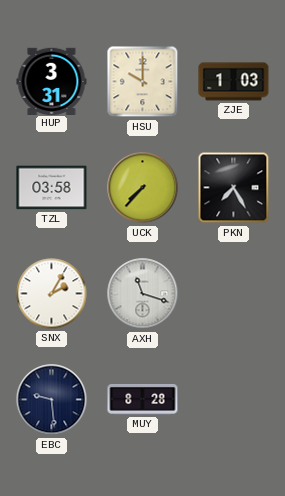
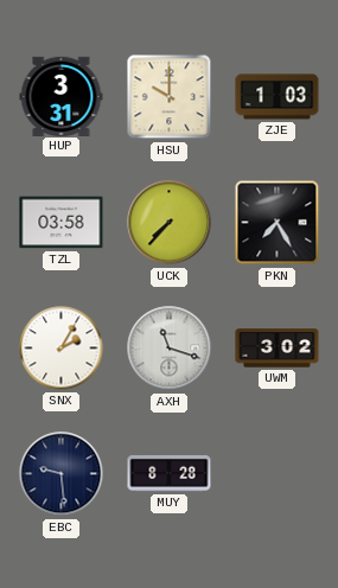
UWM: none -> 3:02
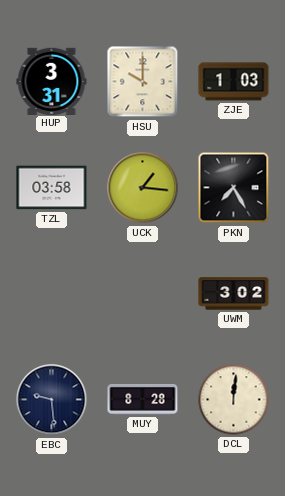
UCK: 7:37 -> 1:16
SNX: 2:05 -> none
AXH: 11:18 -> none
DCL: none -> 12:01
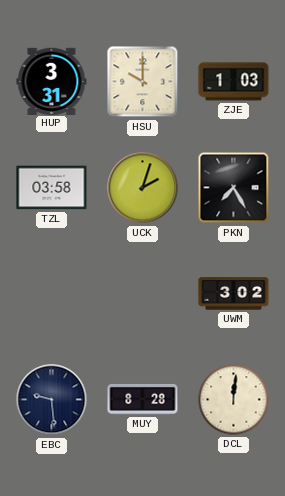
UCK: 1:16 -> 2:03
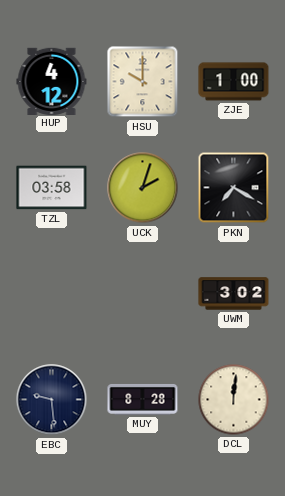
HUP: 3:31 -> 4:12
ZJE: 1:03 -> 1:00
PKN: 7:25 -> 7:20
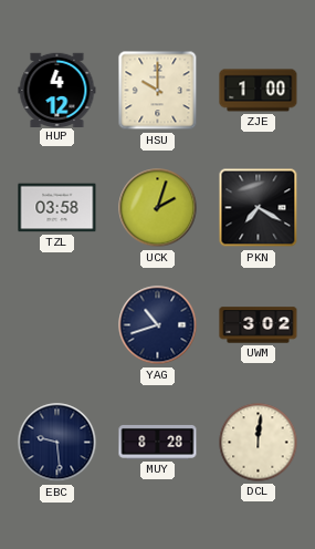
YAG: none -> 10:42
